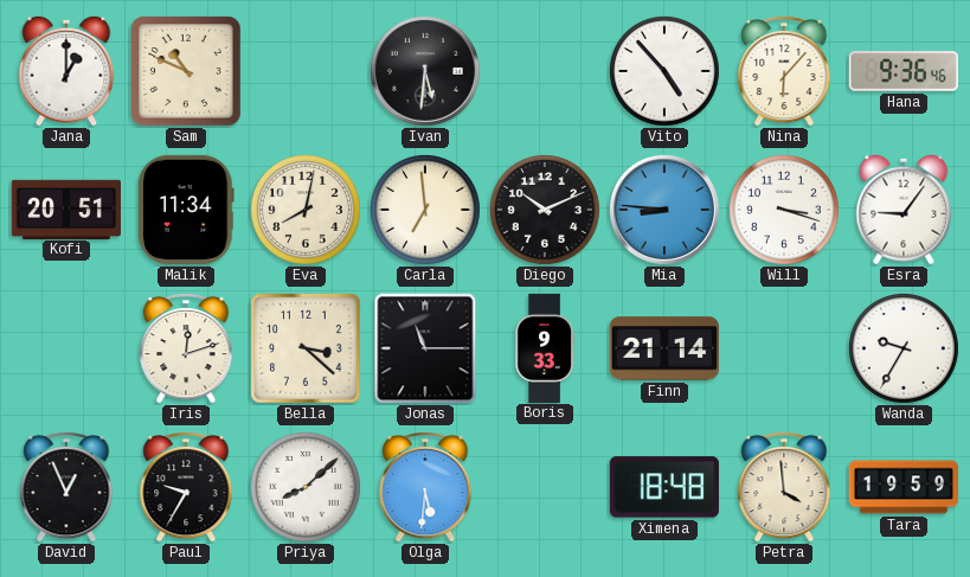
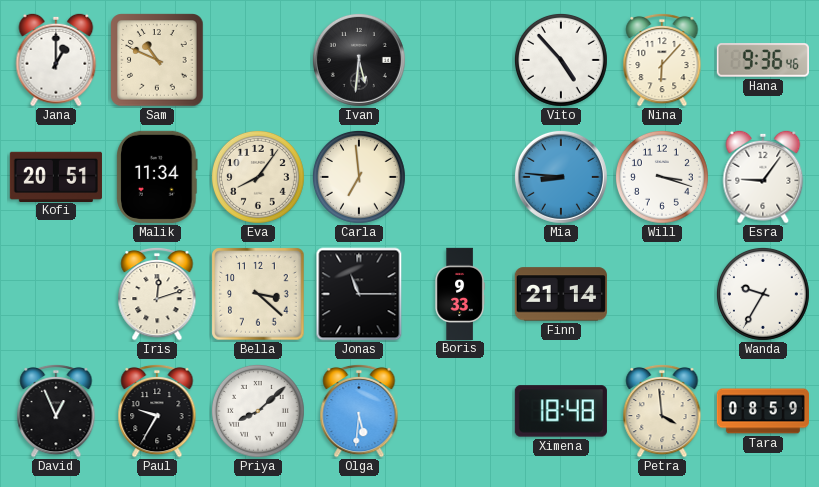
Eva: 8:02 -> 8:06
Diego: 10:11 -> none
Tara: 19:59 -> 08:59
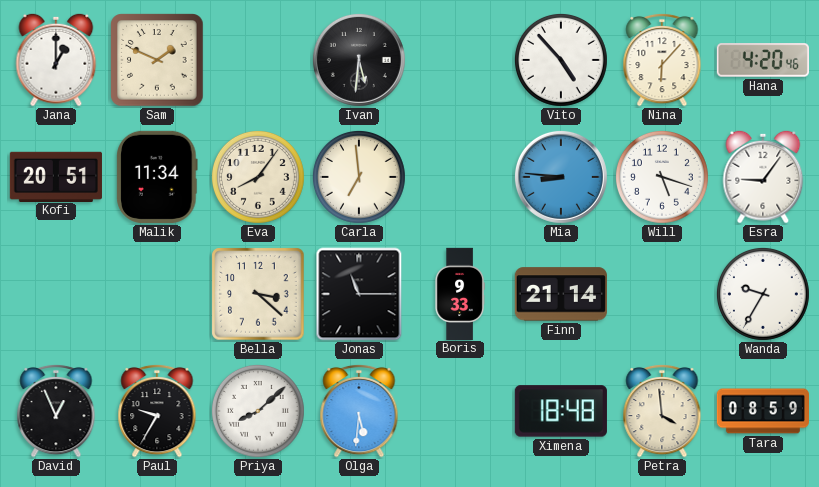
Sam: 10:49 -> 1:49
Hana: 9:36 -> 4:20
Will: 3:18 -> 5:18
Iris: 12:12 -> none
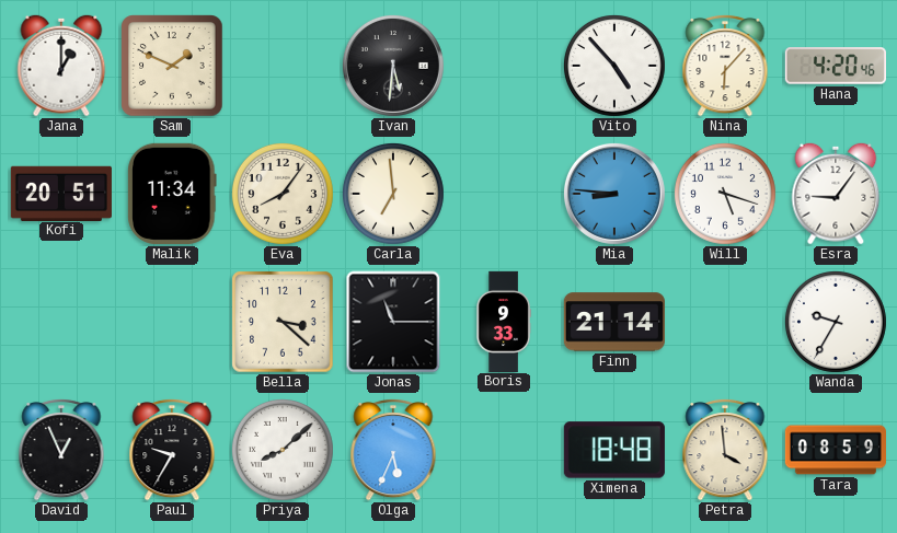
Olga: 5:31 -> 5:34
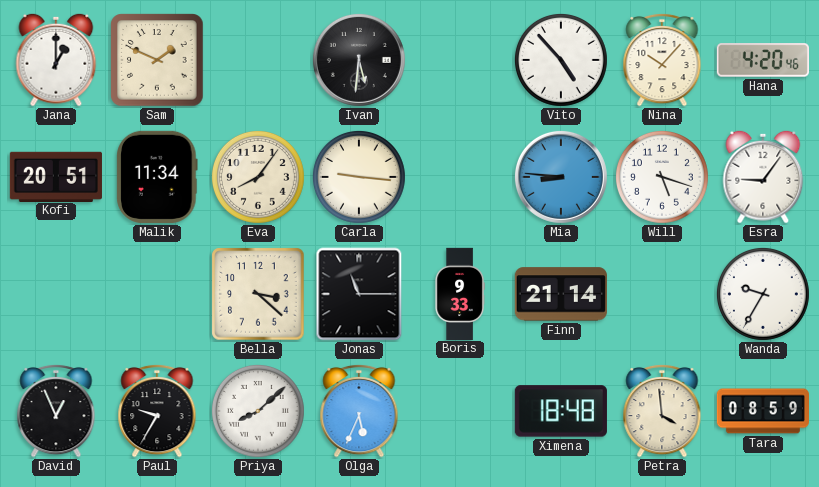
Nina: 6:07 -> 10:07
Carla: 6:59 -> 9:16
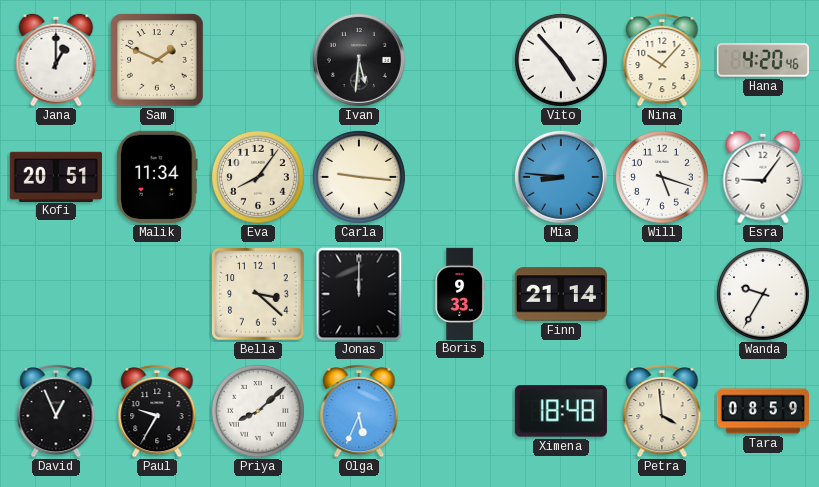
Jonas: 11:15 -> 12:00
